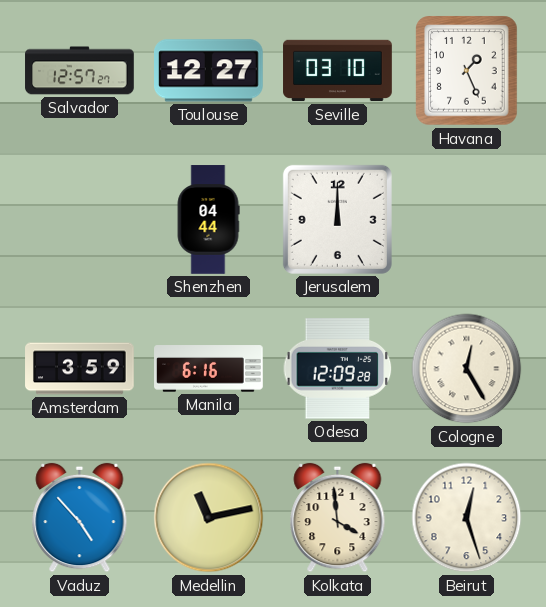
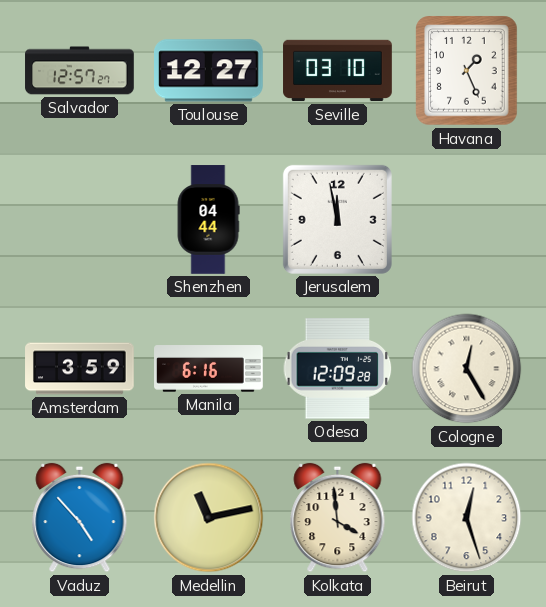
Jerusalem: 12:00 -> 11:58
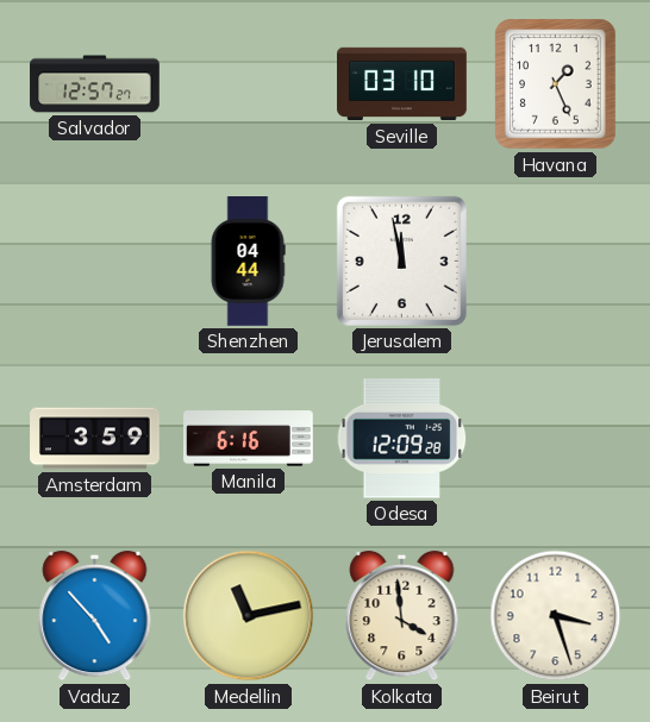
Toulouse: 12:27 -> none
Cologne: 12:25 -> none
Beirut: 12:27 -> 3:27
